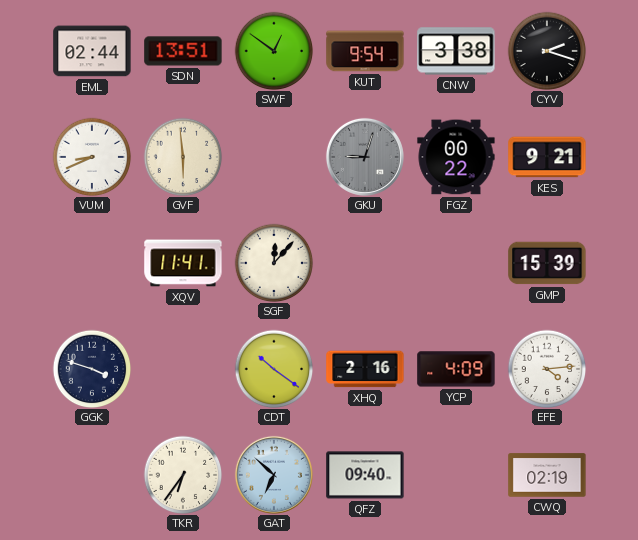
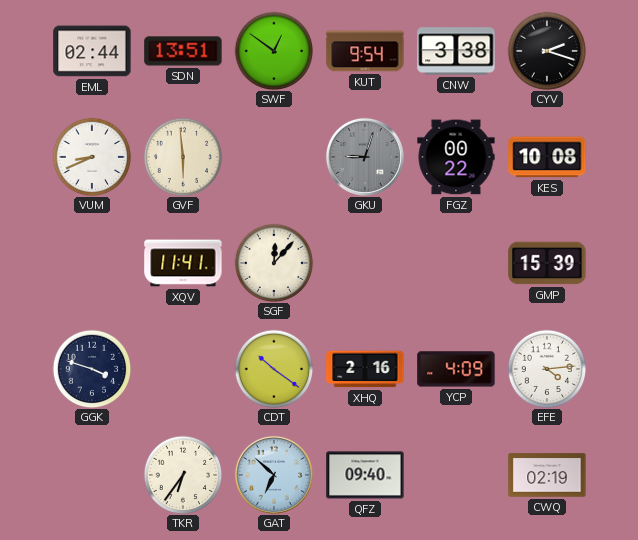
KES: 9:21 -> 10:08
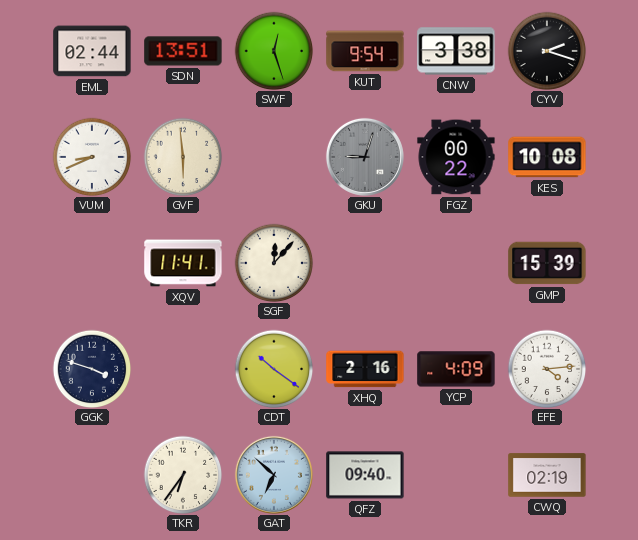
SWF: 12:51 -> 12:27
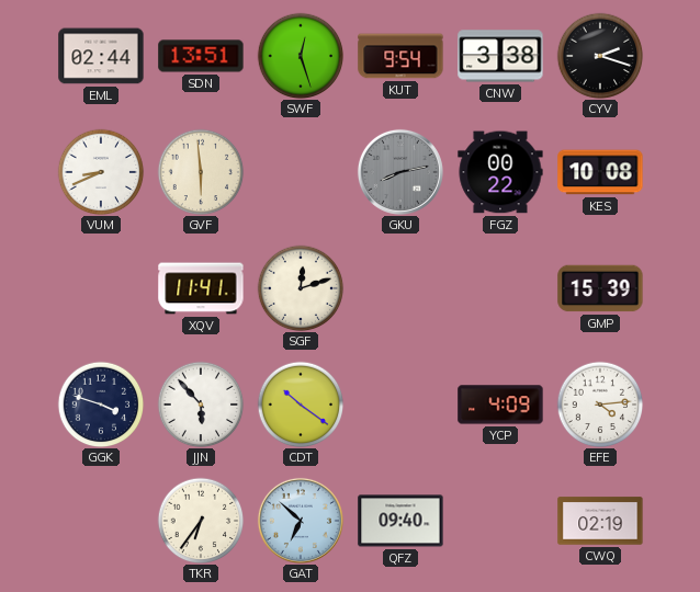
GKU: 9:03 -> 8:13
SGF: 12:07 -> 12:12
JJN: none -> 5:53
XHQ: 2:16 -> none
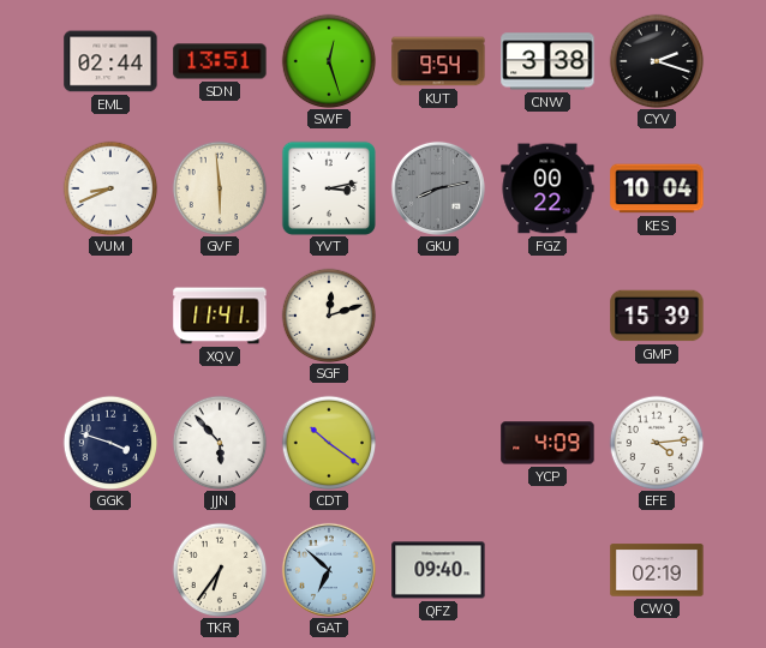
YVT: none -> 3:13
KES: 10:08 -> 10:04
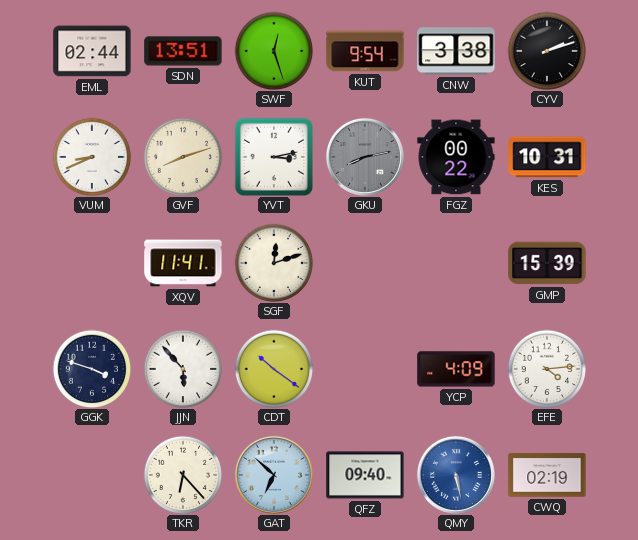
CYV: 2:18 -> 2:12
GVF: 5:59 -> 8:12
KES: 10:04 -> 10:31
TKR: 6:36 -> 6:23
QMY: none -> 5:28
